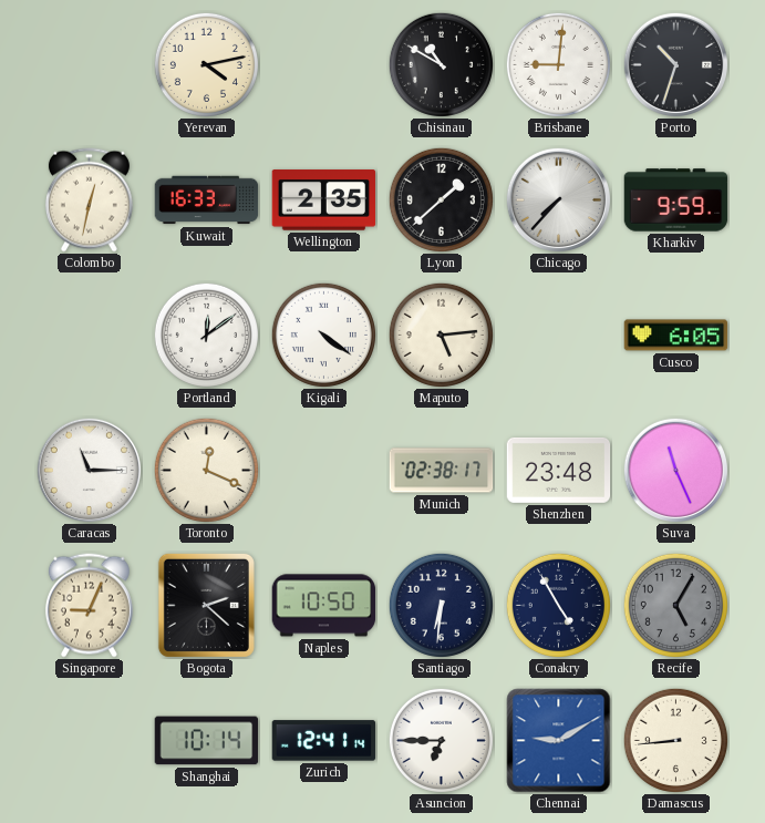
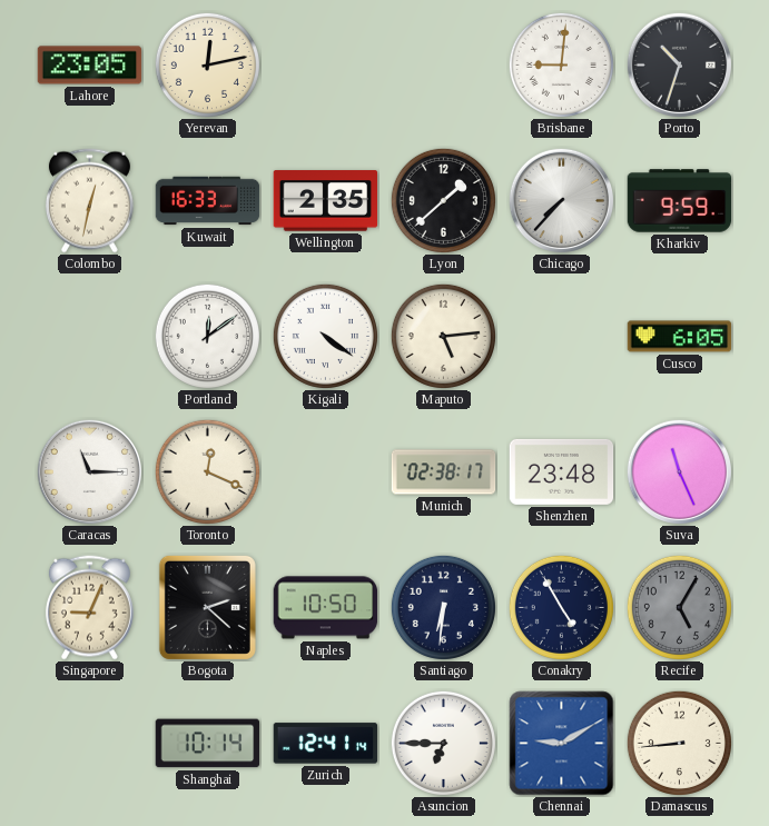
Lahore: none -> 23:05
Yerevan: 4:13 -> 12:13
Chisinau: 10:50 -> none
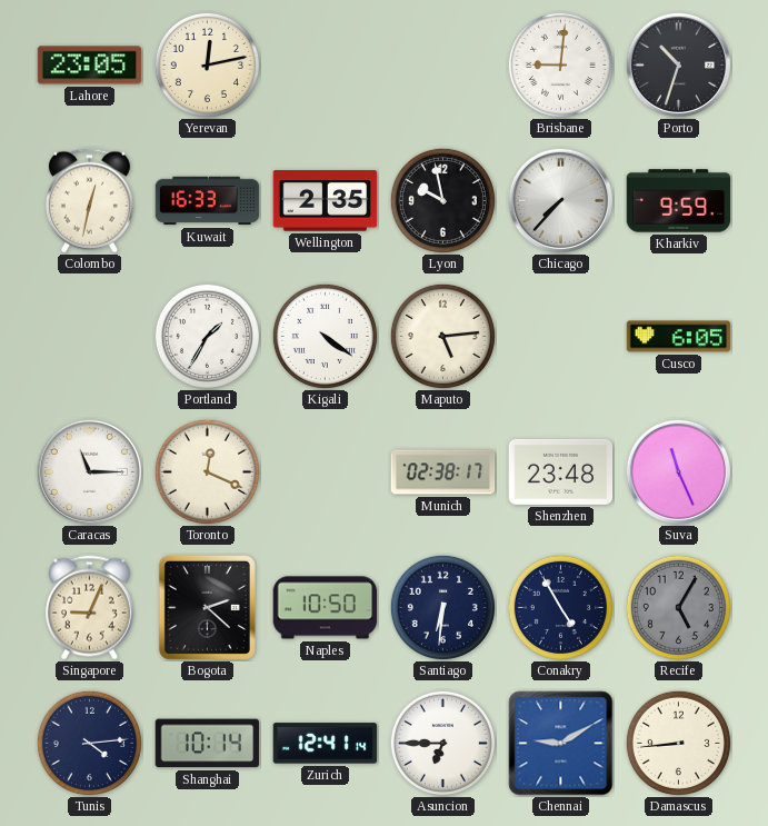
Lyon: 1:38 -> 9:58
Portland: 12:09 -> 1:35
Tunis: none -> 4:14
